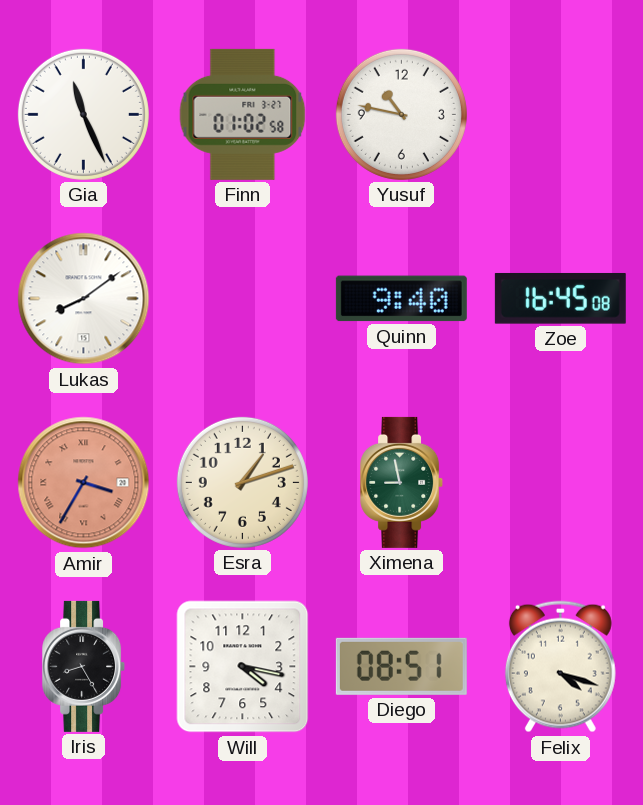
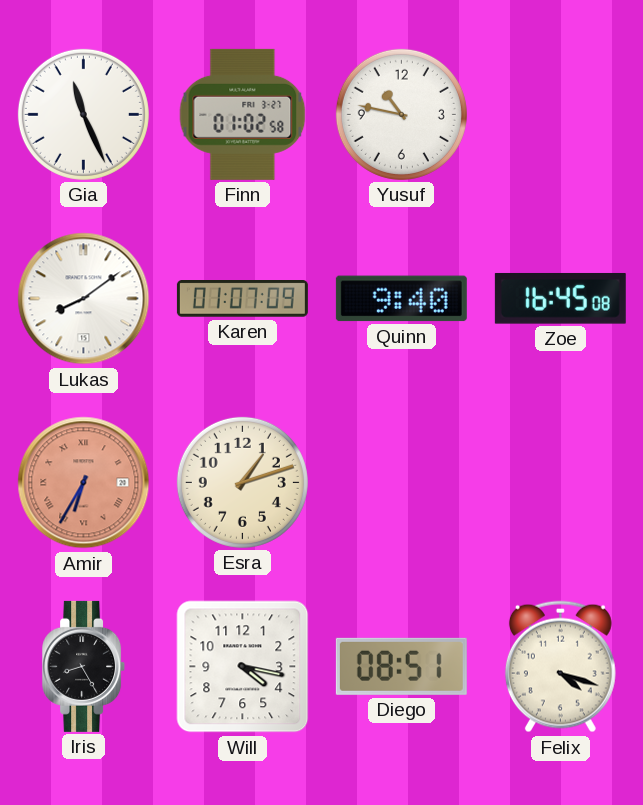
Karen: none -> 01:07
Amir: 3:35 -> 6:35
Ximena: 8:58 -> none
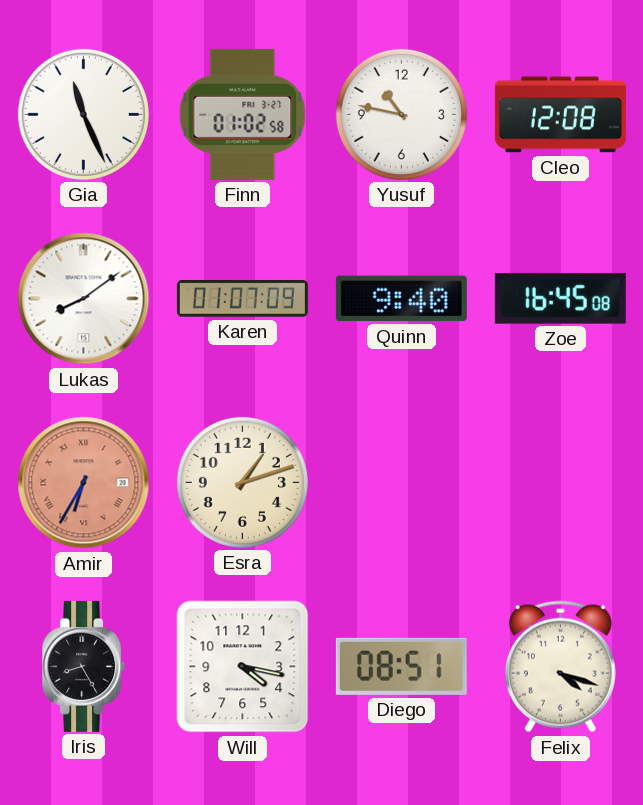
Cleo: none -> 12:08
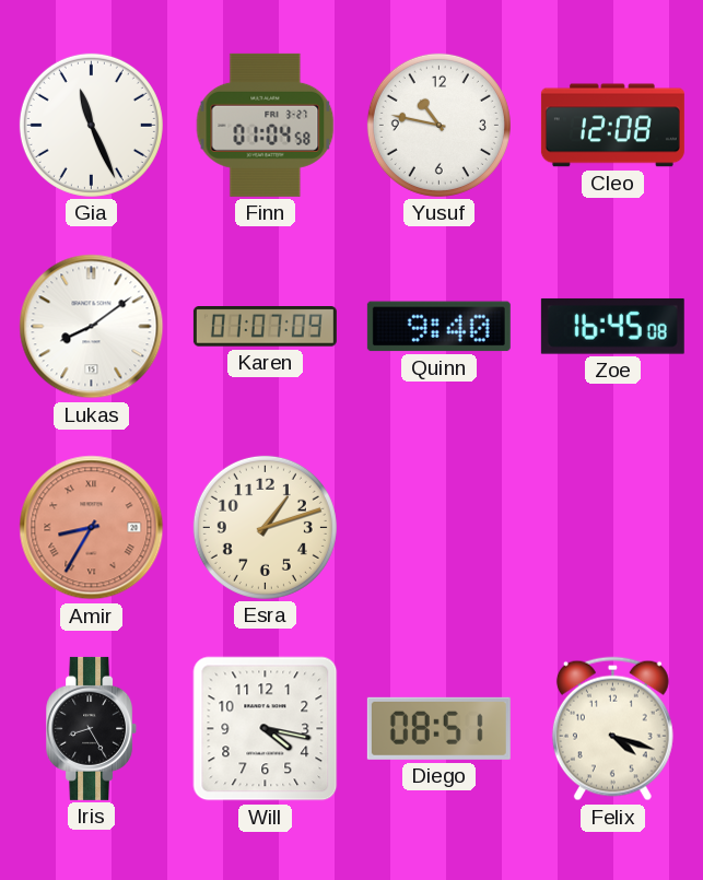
Finn: 01:02 -> 01:04
Amir: 6:35 -> 8:35
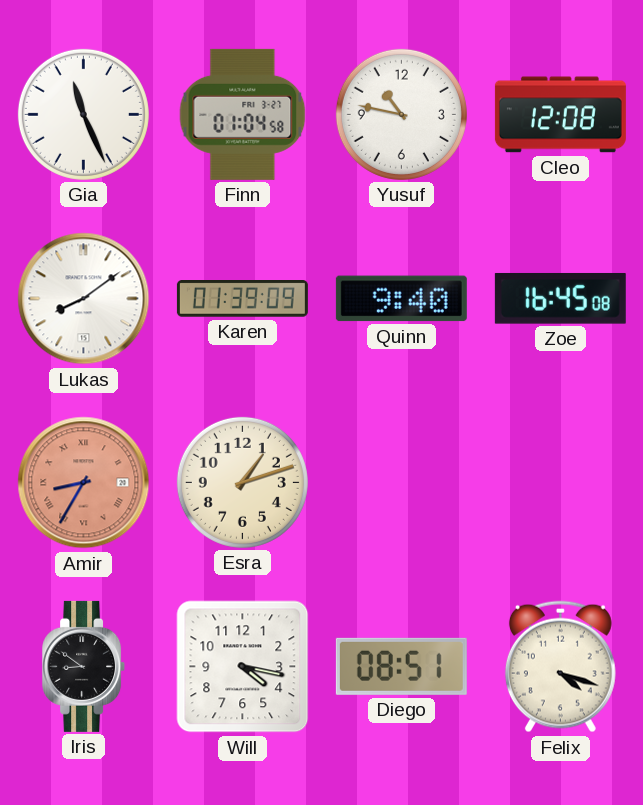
Karen: 01:07 -> 01:39
Iris: 8:25 -> 8:51
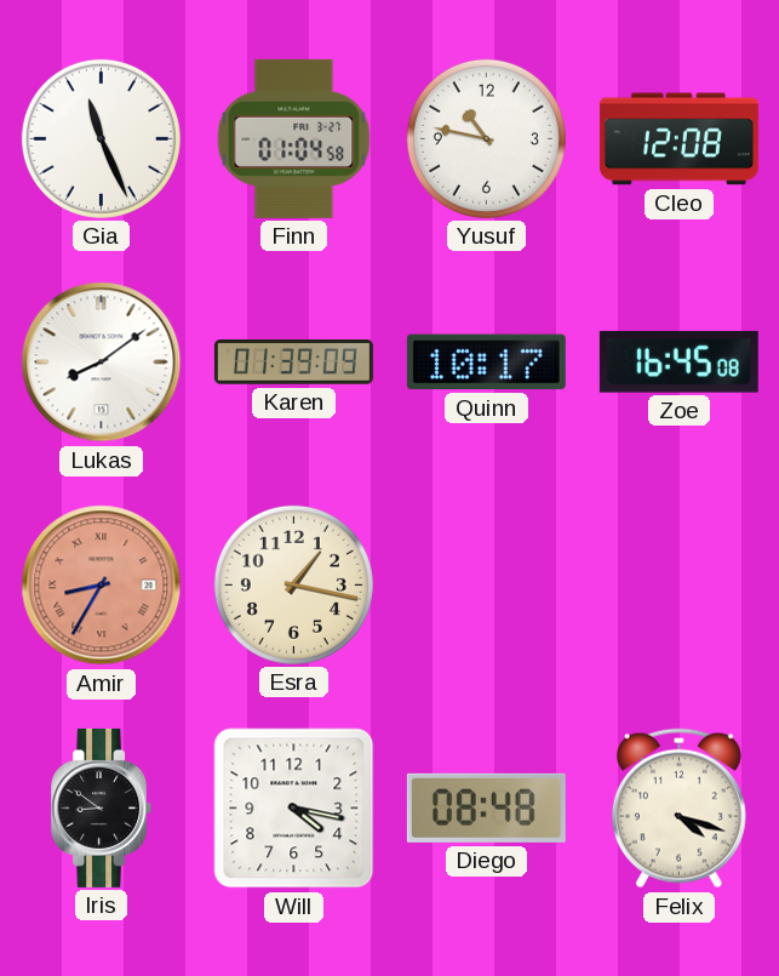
Quinn: 9:40 -> 10:17
Esra: 1:12 -> 1:17
Diego: 08:51 -> 08:48
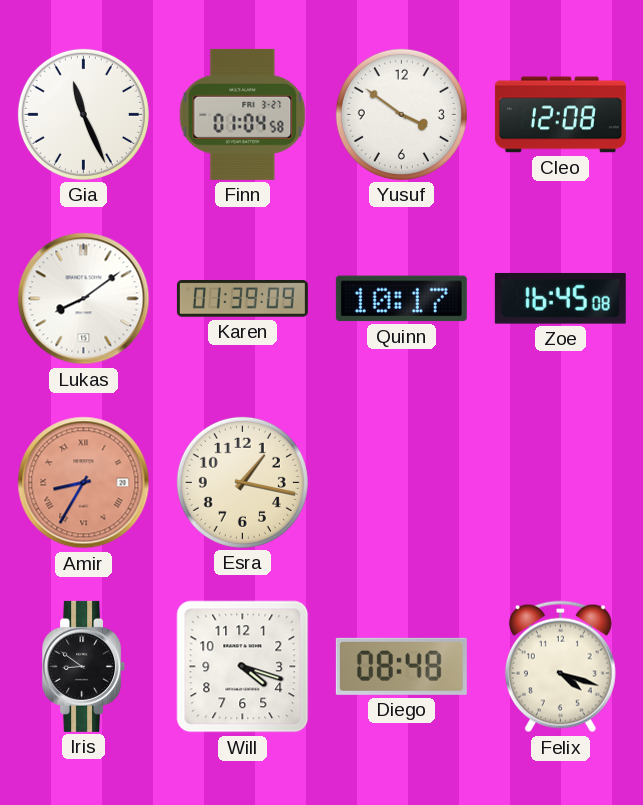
Yusuf: 10:47 -> 3:51
Will: 4:17 -> 4:18
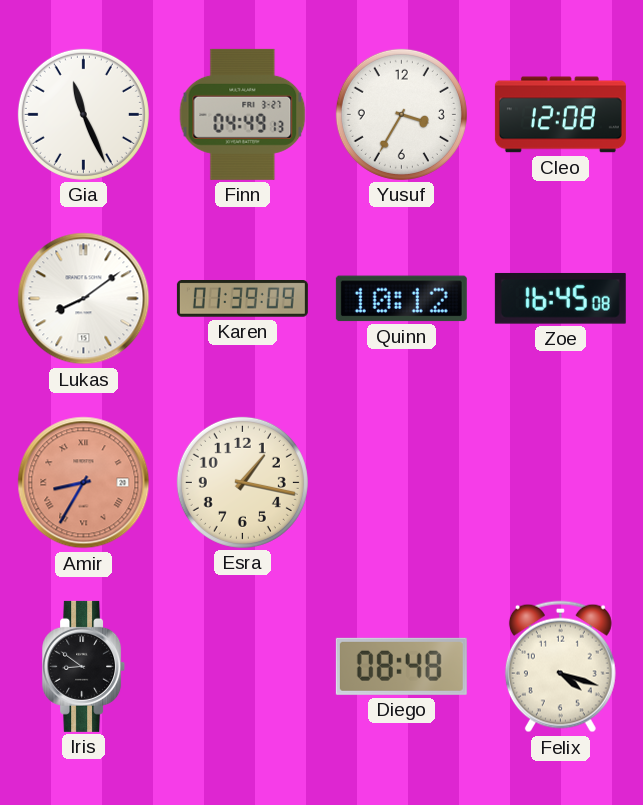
Finn: 01:04 -> 04:49
Yusuf: 3:51 -> 3:35
Quinn: 10:17 -> 10:12
Will: 4:18 -> none
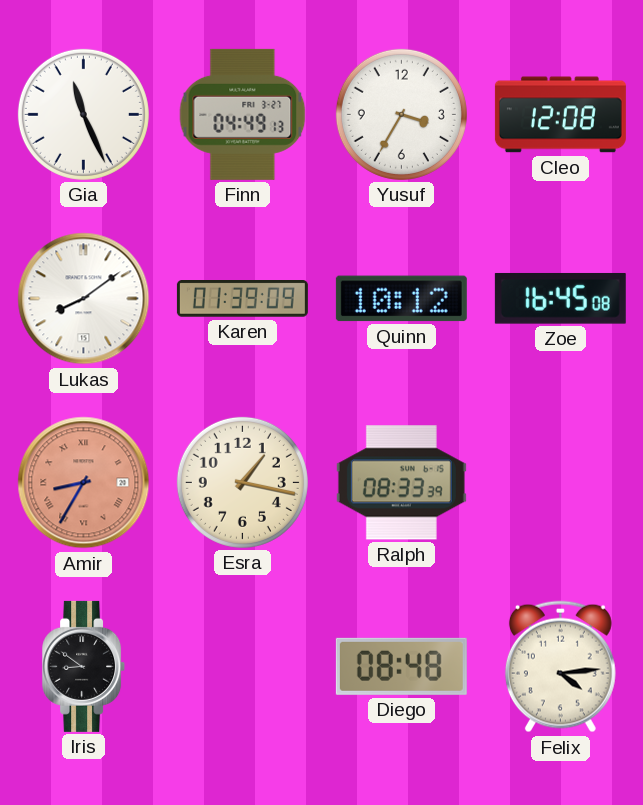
Ralph: none -> 08:33
Felix: 4:18 -> 4:14
